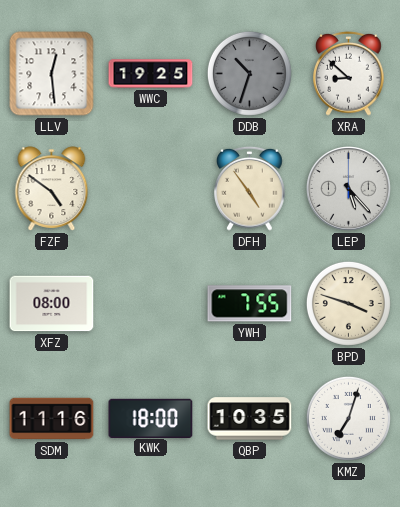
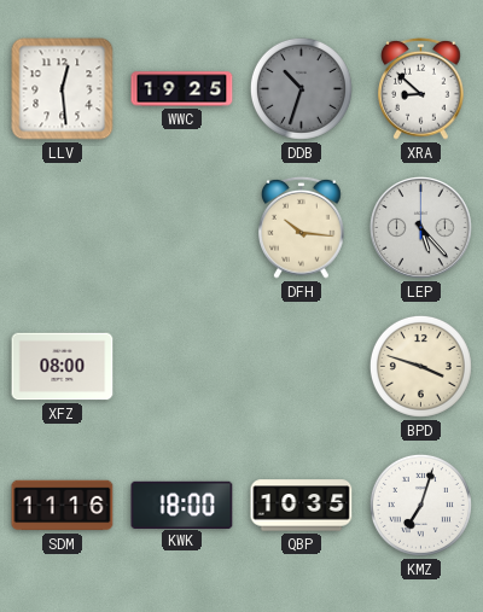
FZF: 4:51 -> none
DFH: 4:54 -> 10:16
YWH: 7:55 -> none
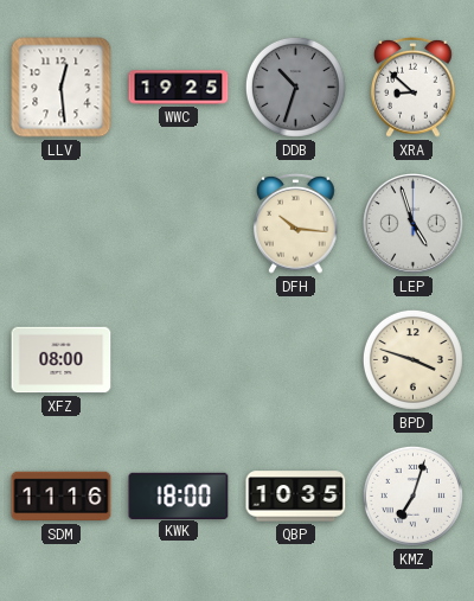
LEP: 5:23 -> 4:57
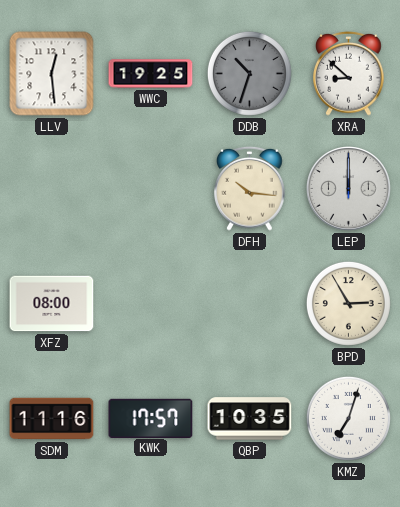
LEP: 4:57 -> 12:00
BPD: 3:48 -> 2:55
KWK: 18:00 -> 17:57
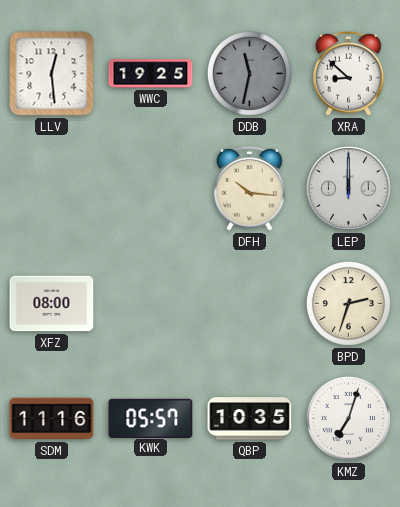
DDB: 10:33 -> 11:32
BPD: 2:55 -> 2:33
KWK: 17:57 -> 05:57
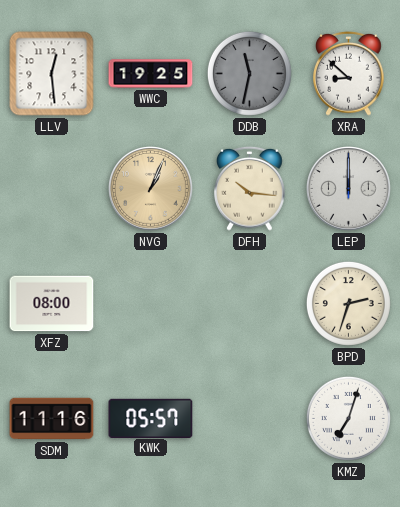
NVG: none -> 1:04
QBP: 10:35 -> none
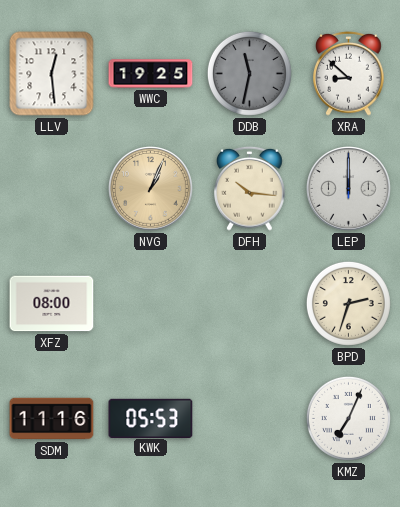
KWK: 05:57 -> 05:53
KMZ: 7:03 -> 7:04
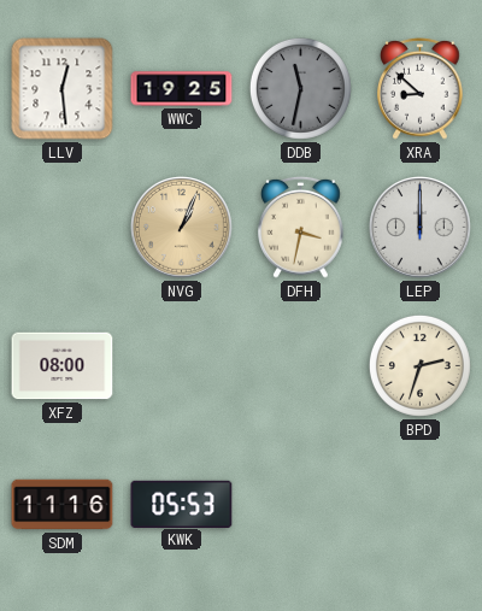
DFH: 10:16 -> 3:32
KMZ: 7:04 -> none
